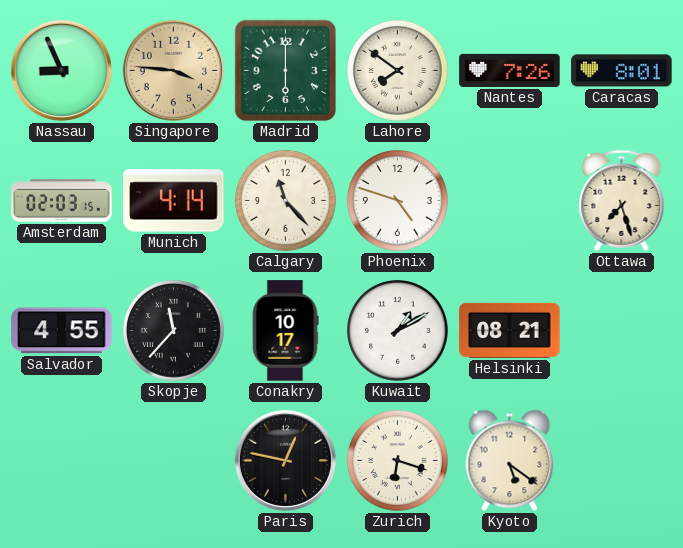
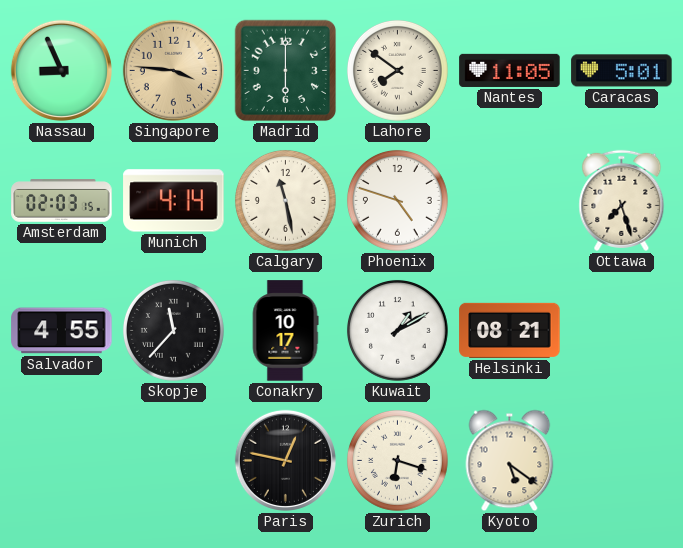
Nantes: 7:26 -> 11:05
Caracas: 8:01 -> 5:01
Calgary: 11:23 -> 11:28
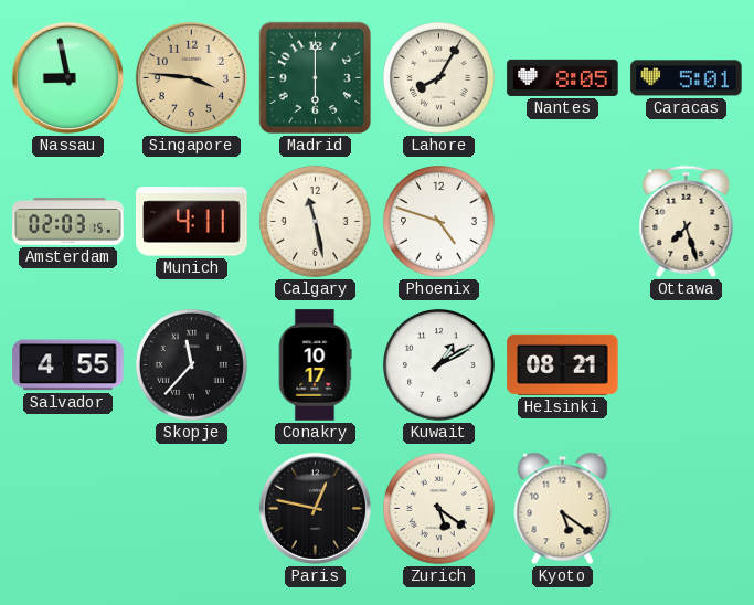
Nassau: 8:56 -> 8:58
Lahore: 7:51 -> 8:05
Nantes: 11:05 -> 8:05
Munich: 4:14 -> 4:11
Zurich: 6:18 -> 5:21
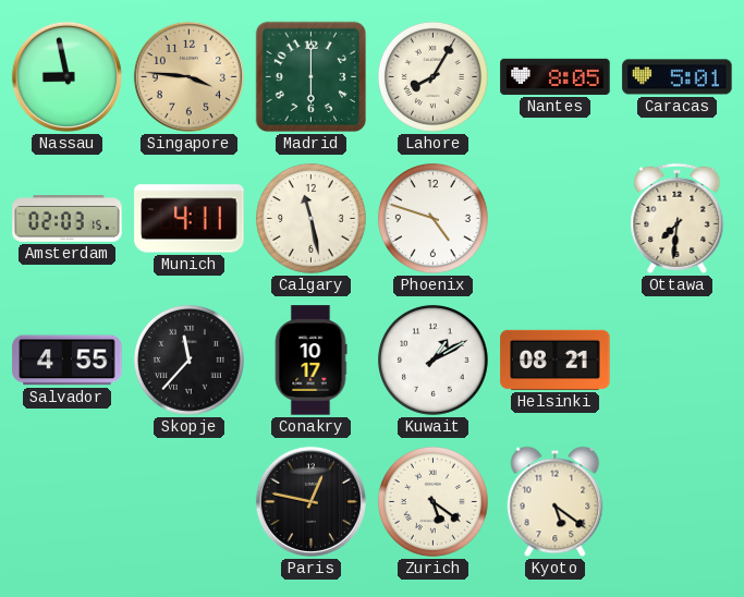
Ottawa: 7:27 -> 7:31
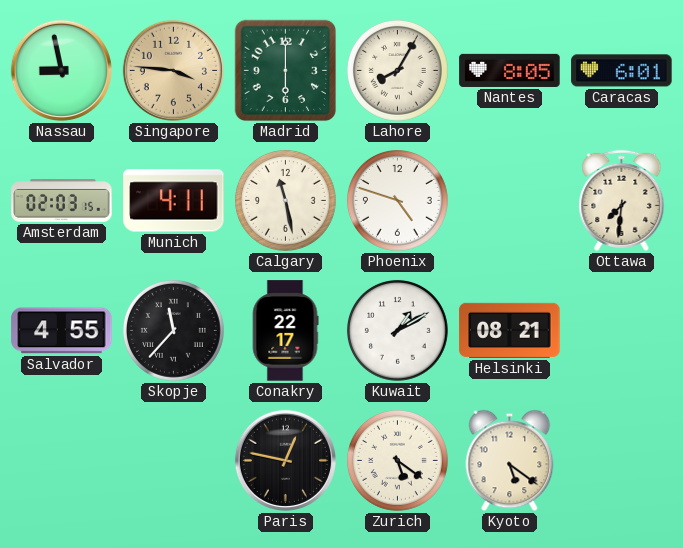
Caracas: 5:01 -> 6:01
Conakry: 10:17 -> 22:17
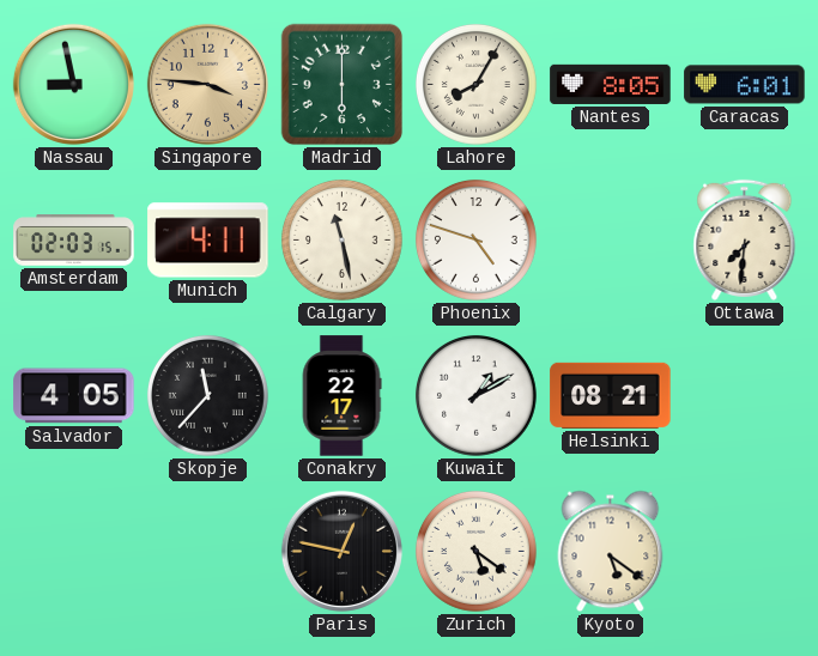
Salvador: 4:55 -> 4:05
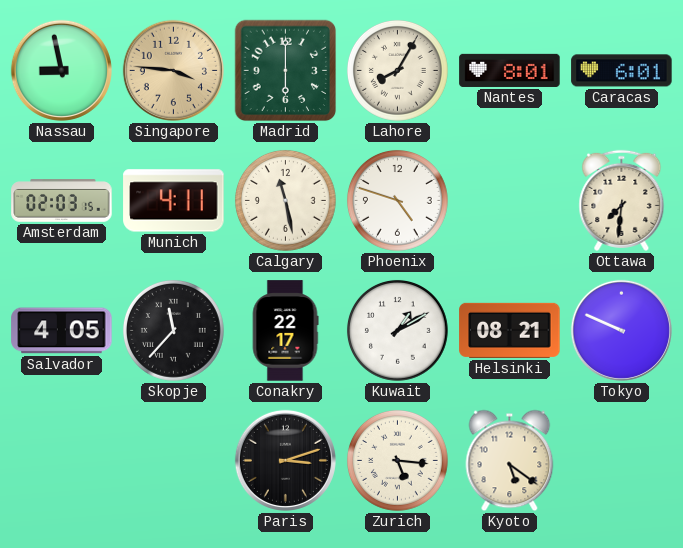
Nantes: 8:05 -> 8:01
Tokyo: none -> 9:49
Paris: 12:47 -> 3:12
Zurich: 5:21 -> 5:16
